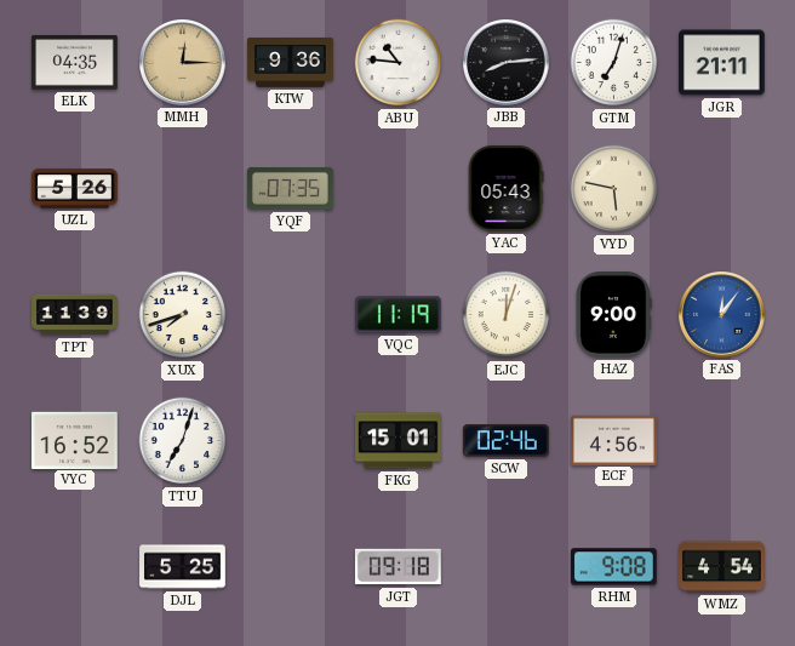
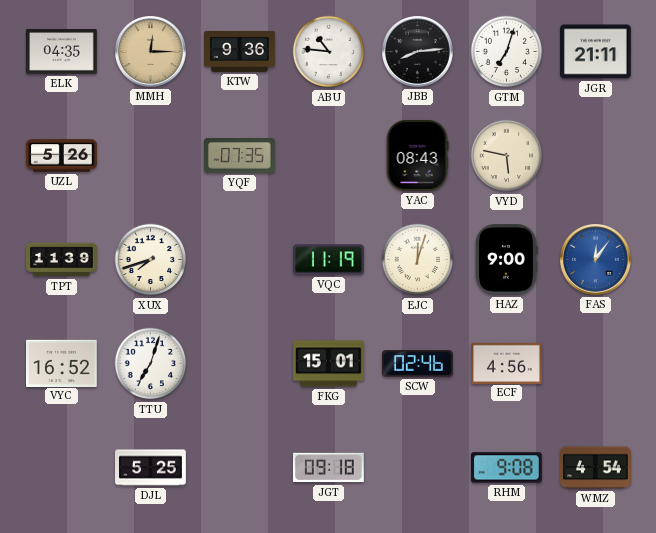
YAC: 05:43 -> 08:43
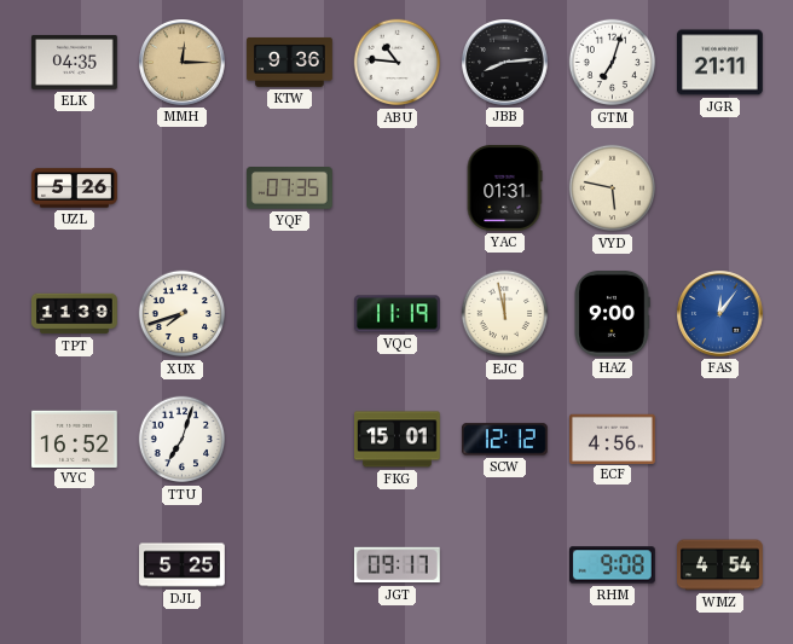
YAC: 08:43 -> 01:31
EJC: 12:03 -> 11:58
SCW: 02:46 -> 12:12
JGT: 09:18 -> 09:17
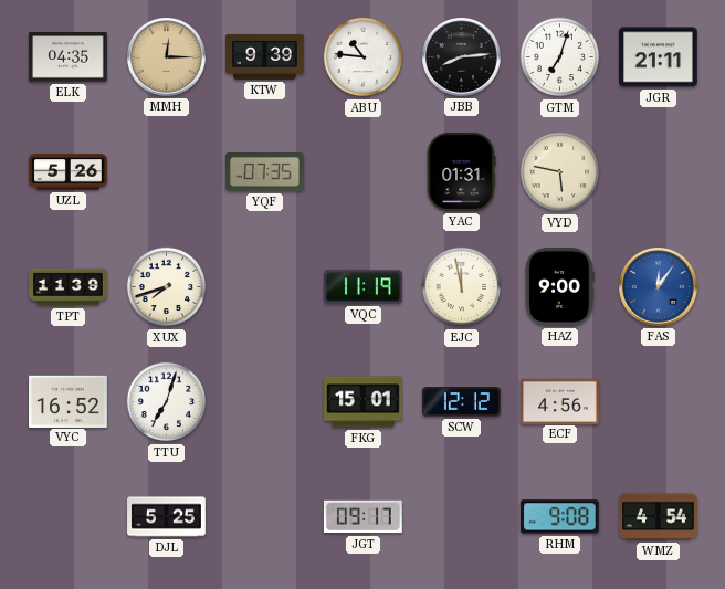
KTW: 9:36 -> 9:39
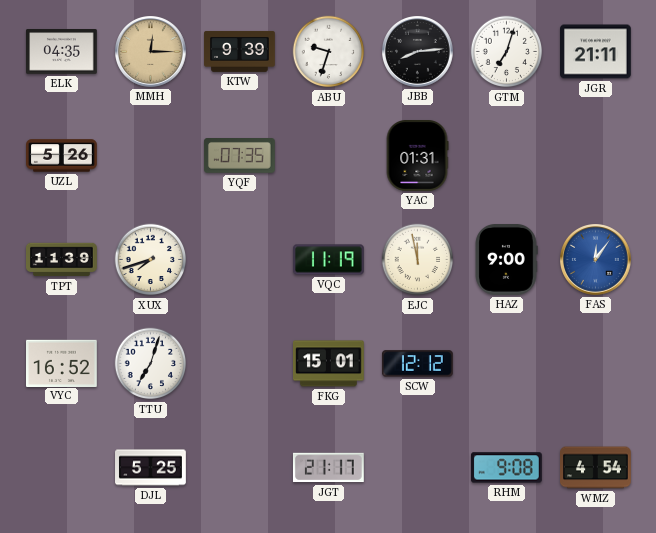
ABU: 10:46 -> 9:33
VYD: 5:47 -> none
ECF: 4:56 -> none
JGT: 09:17 -> 21:17
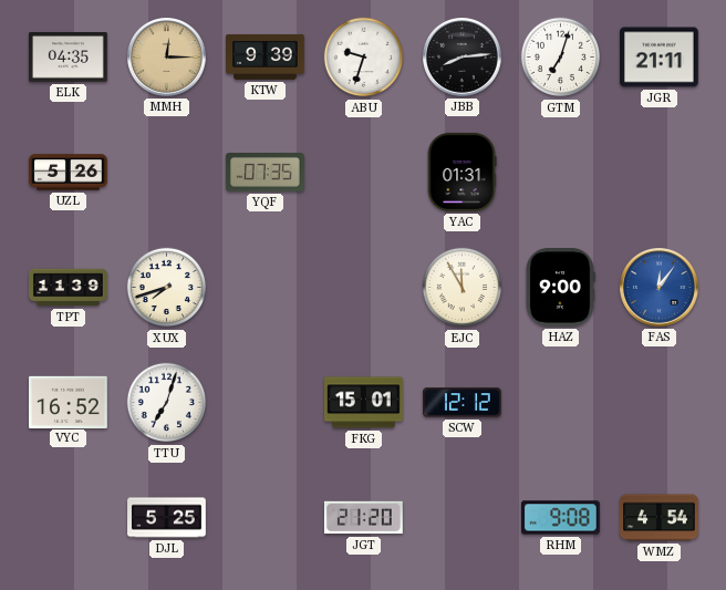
VQC: 11:19 -> none
EJC: 11:58 -> 11:55
JGT: 21:17 -> 21:20
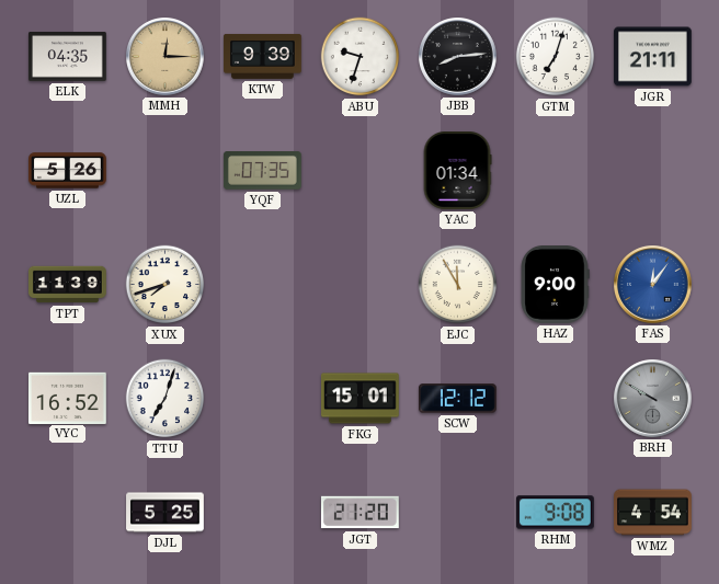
YAC: 01:31 -> 01:34
BRH: none -> 9:50
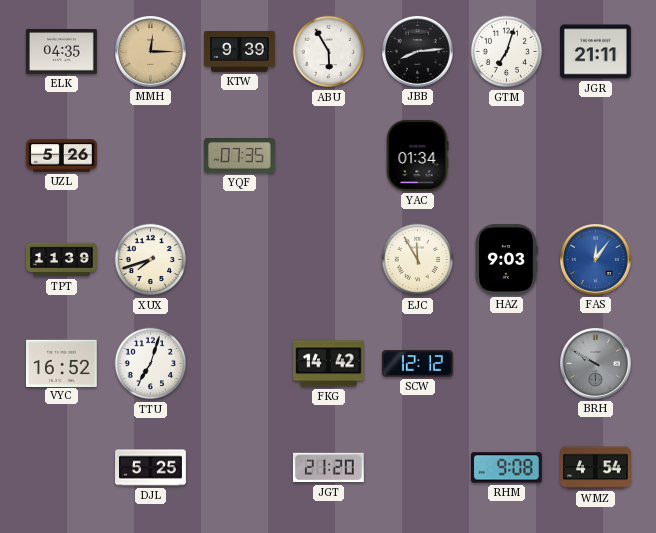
ABU: 9:33 -> 5:55
HAZ: 9:00 -> 9:03
FKG: 15:01 -> 14:42
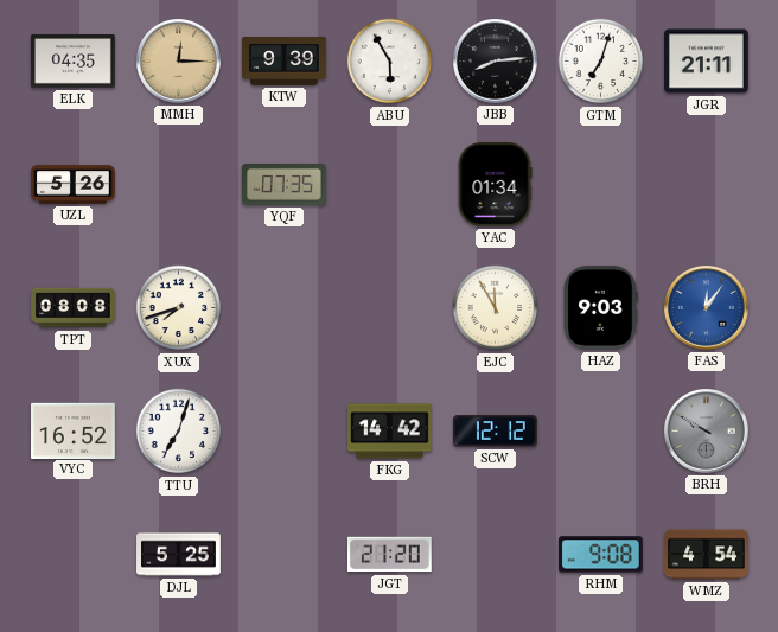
TPT: 11:39 -> 08:08
